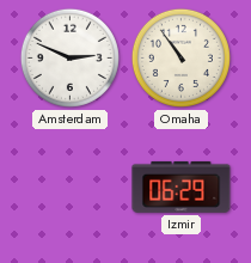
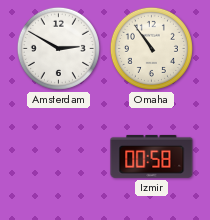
Amsterdam: 2:49 -> 2:50
Izmir: 06:29 -> 00:58
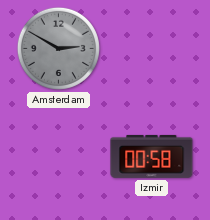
Amsterdam dial: white -> grey
Omaha: 10:54 -> none
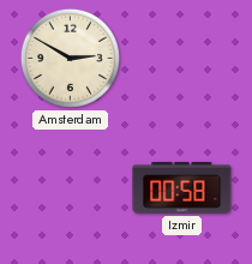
Amsterdam dial: grey -> cream
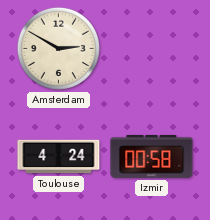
Toulouse: none -> 4:24
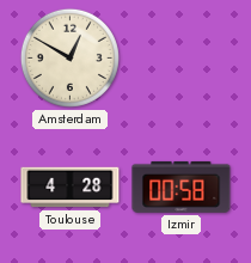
Amsterdam: 2:50 -> 12:50
Toulouse: 4:24 -> 4:28
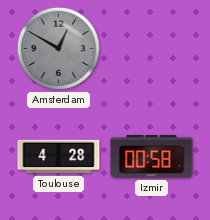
Amsterdam dial: cream -> grey
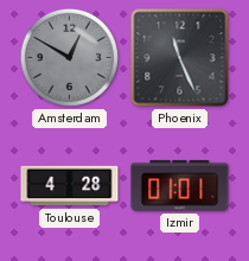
Phoenix: none -> 11:26
Izmir: 00:58 -> 01:01
